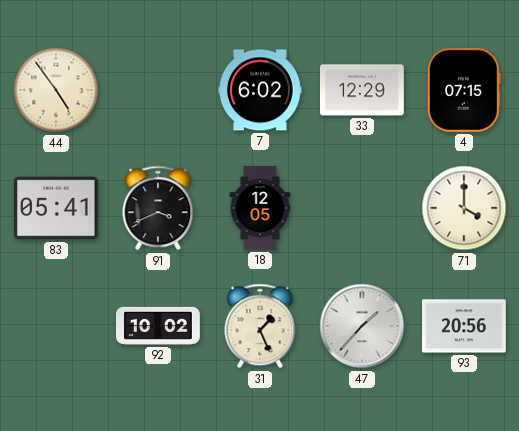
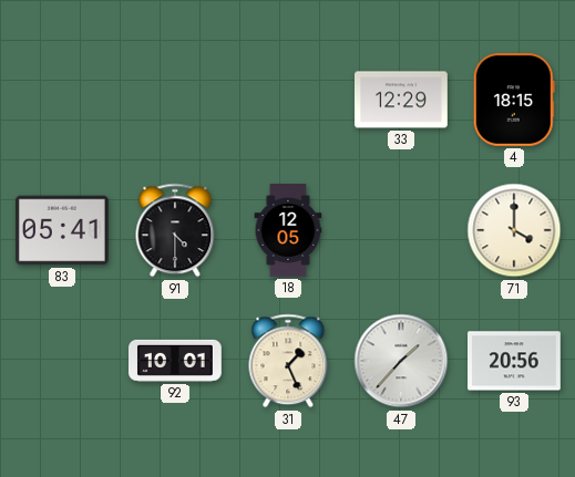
44: 4:54 -> none
7: 6:02 -> none
4: 07:15 -> 18:15
91: 3:41 -> 4:30
92: 10:02 -> 10:01
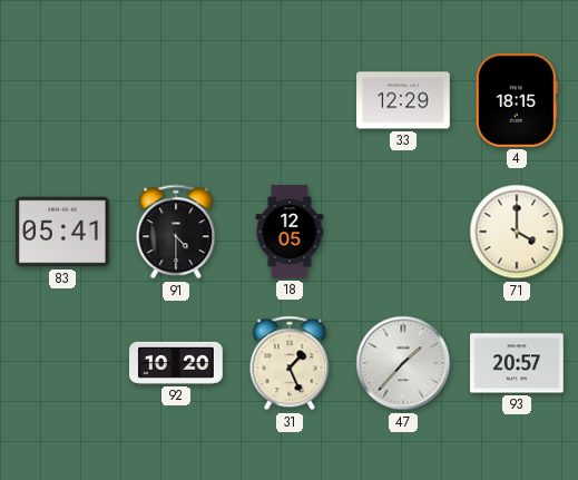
92: 10:01 -> 10:20
93: 20:56 -> 20:57
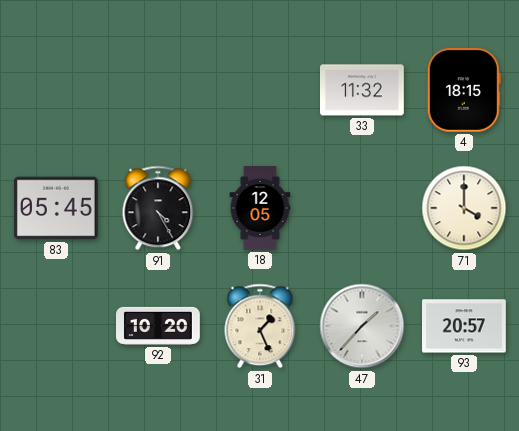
33: 12:29 -> 11:32
83: 05:41 -> 05:45
91: 4:30 -> 4:25
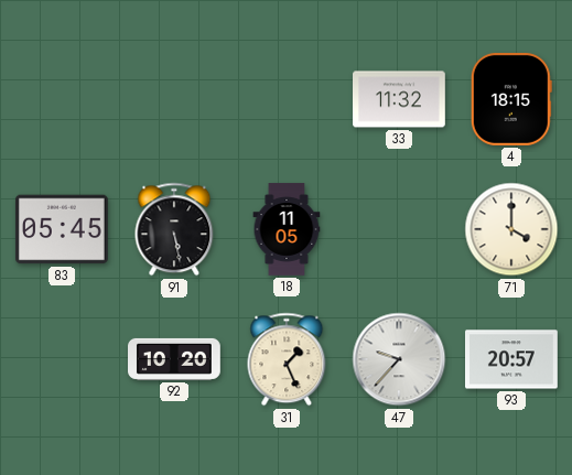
91: 4:25 -> 5:28
18: 12:05 -> 11:05
47: 1:37 -> 9:37
